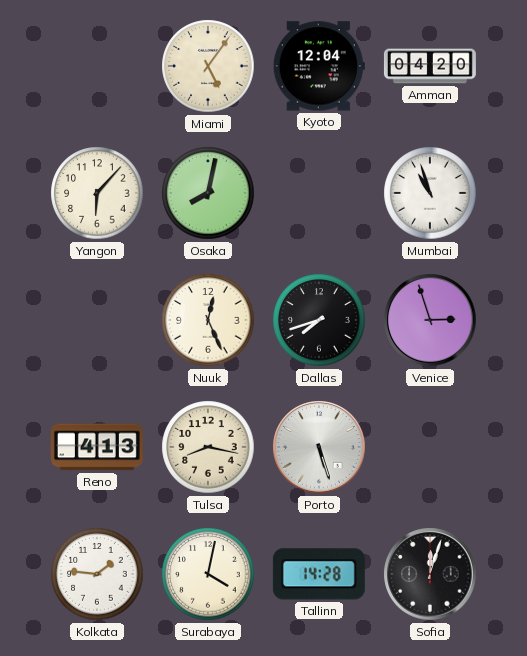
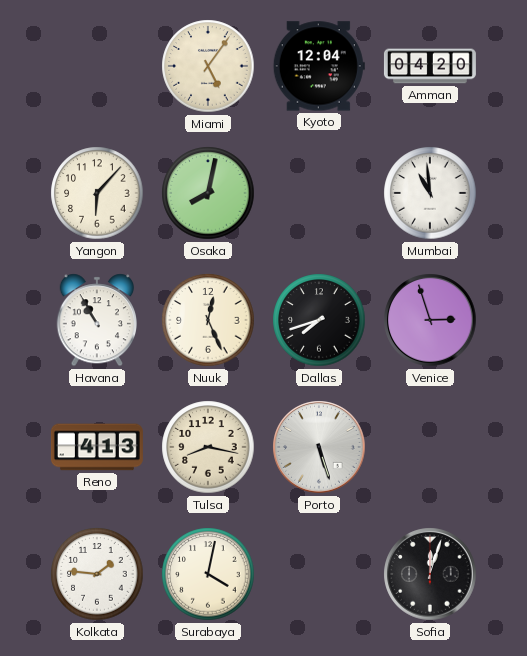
Mumbai: 10:57 -> 10:59
Havana: none -> 10:55
Tallinn: 14:28 -> none
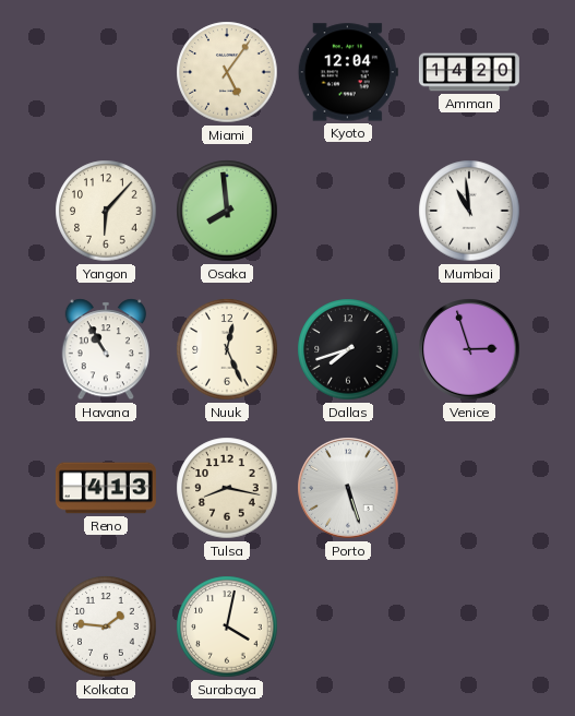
Amman: 04:20 -> 14:20
Osaka: 8:02 -> 7:59
Sofia: 12:03 -> none
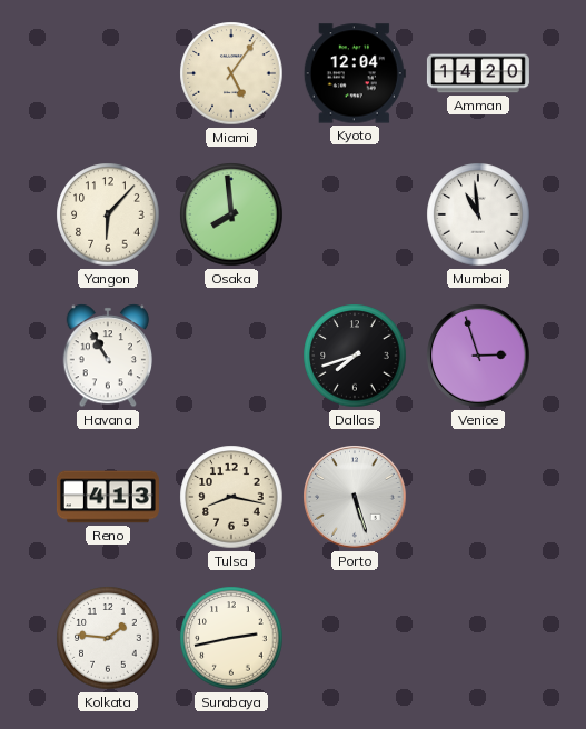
Nuuk: 12:26 -> none
Surabaya: 4:02 -> 2:43
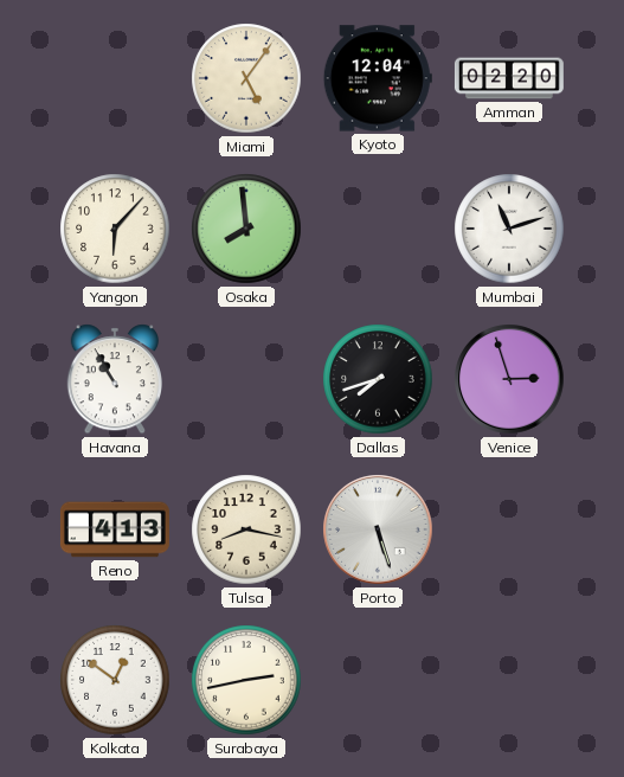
Amman: 14:20 -> 02:20
Mumbai: 10:59 -> 11:12
Kolkata: 1:46 -> 12:51
